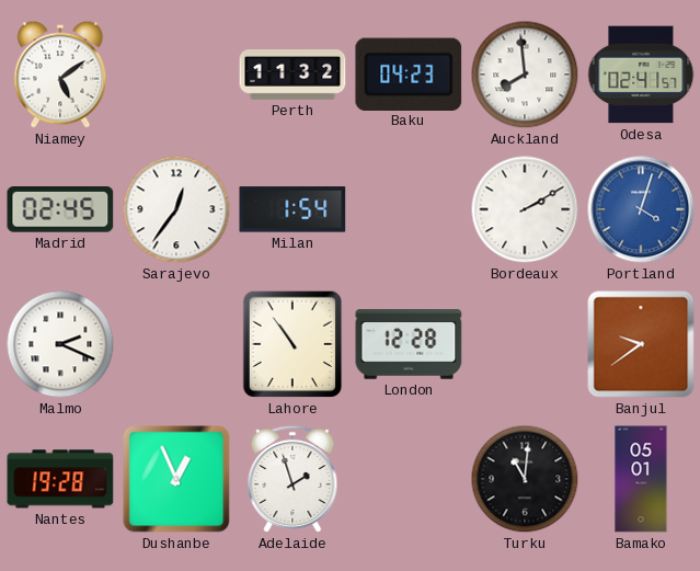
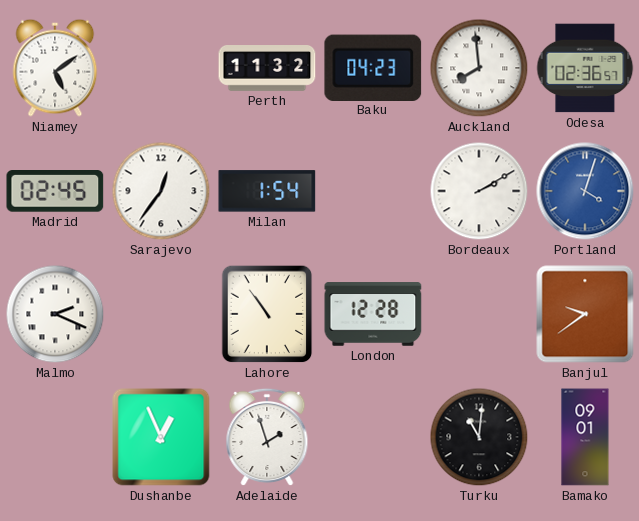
Odesa: 02:41 -> 02:36
Nantes: 19:28 -> none
Bamako: 05:01 -> 09:01
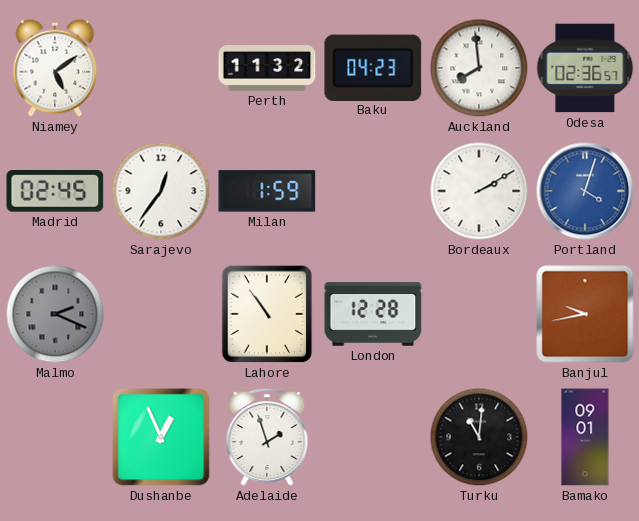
Milan: 1:54 -> 1:59
Malmo dial: white -> grey
Banjul: 9:39 -> 9:43
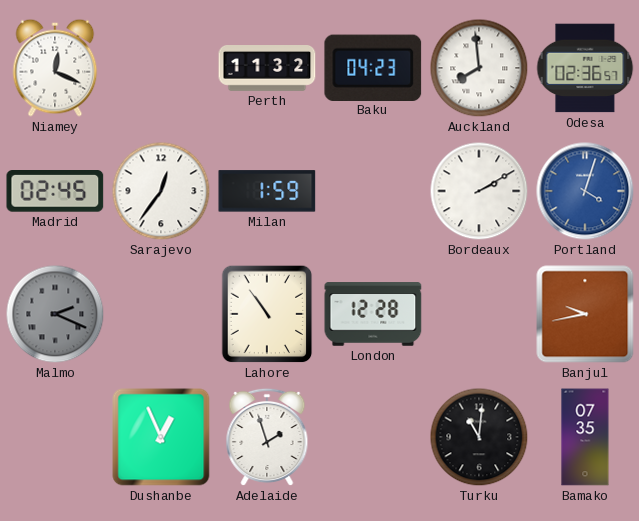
Niamey: 5:09 -> 12:19
Bamako: 09:01 -> 07:35
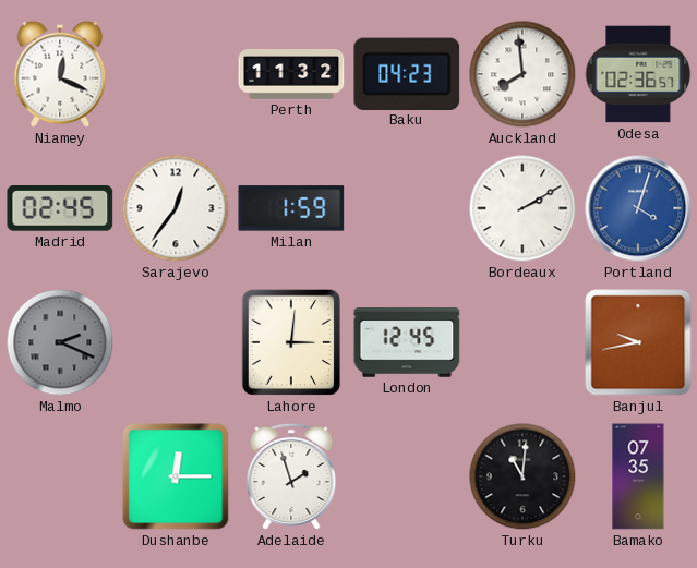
Lahore: 10:54 -> 3:01
London: 12:28 -> 12:45
Dushanbe: 12:56 -> 12:15
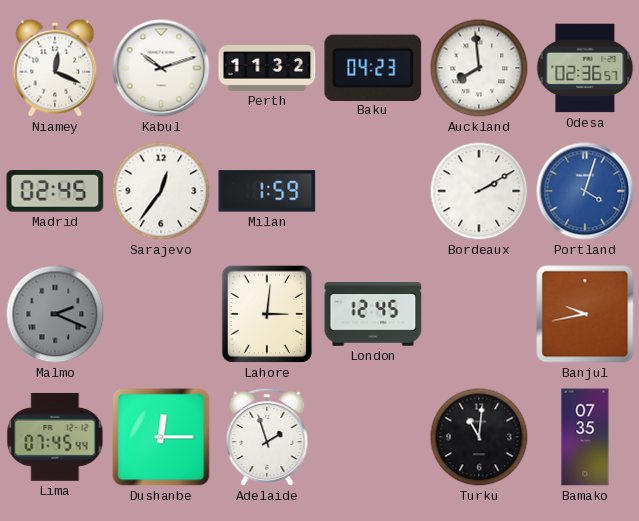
Kabul: none -> 10:12
Lima: none -> 07:45
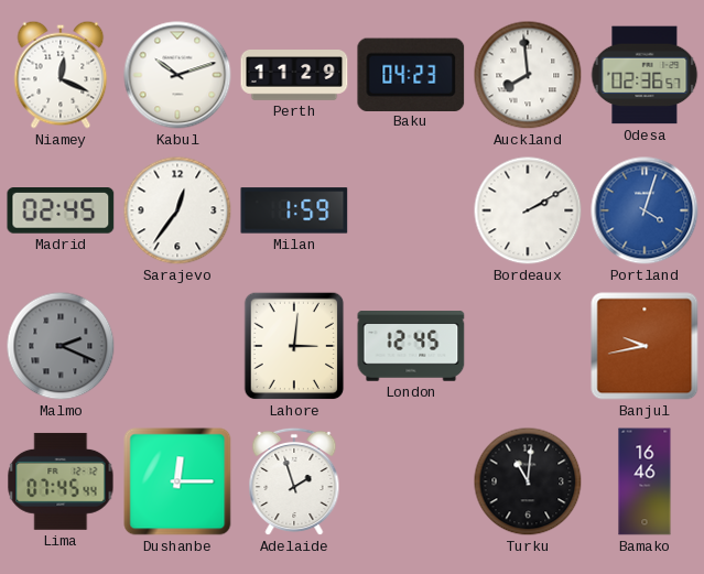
Perth: 11:32 -> 11:29
Bamako: 07:35 -> 16:46
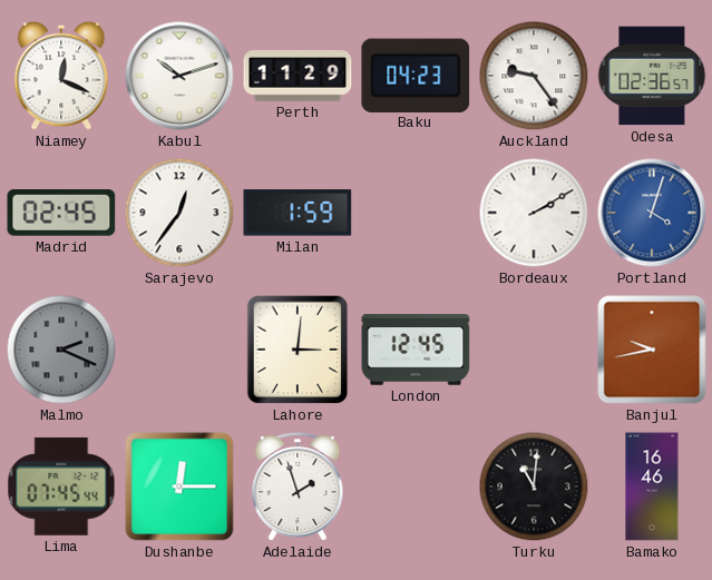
Auckland: 7:59 -> 9:24
